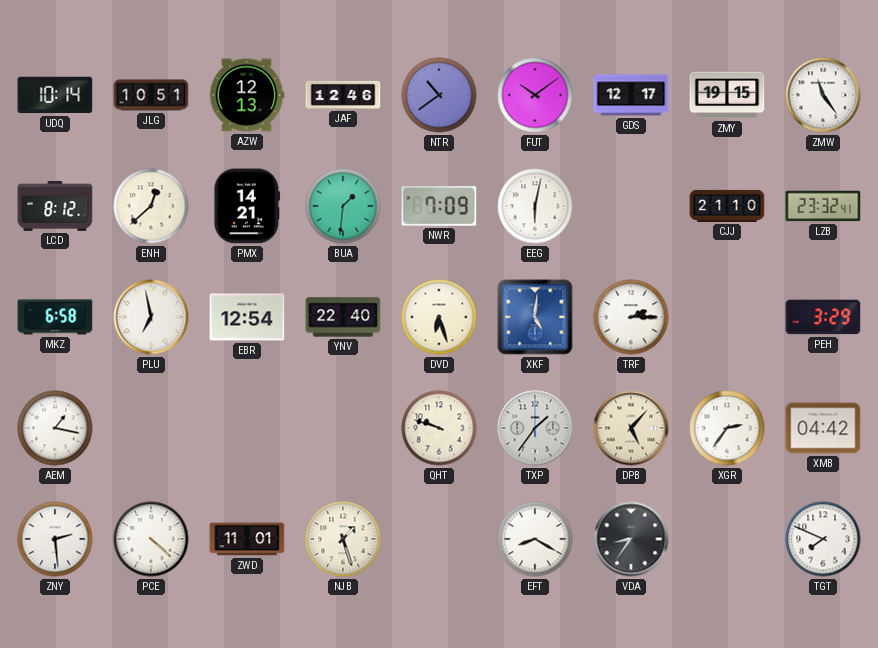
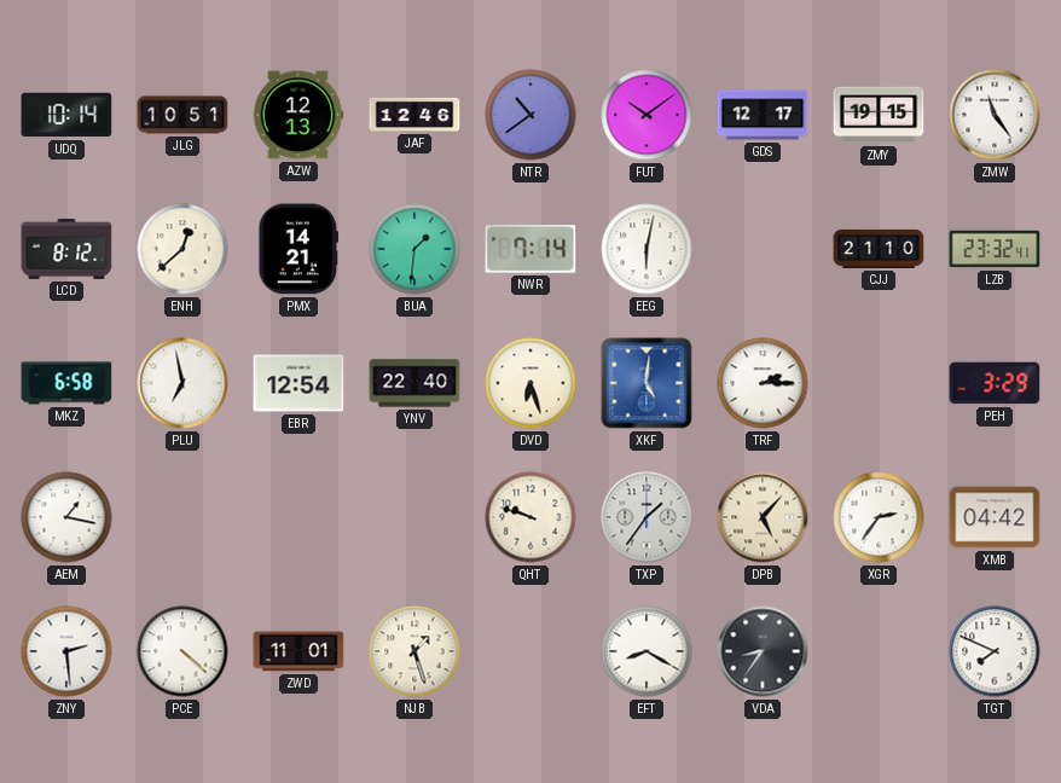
NWR: 7:09 -> 7:14
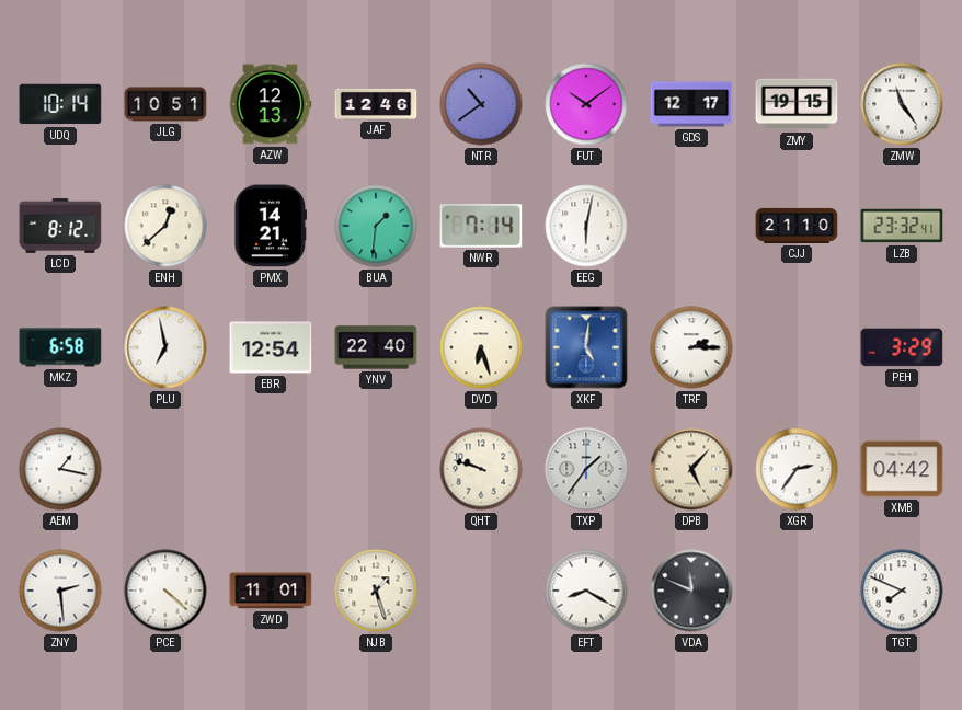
VDA: 8:36 -> 11:49
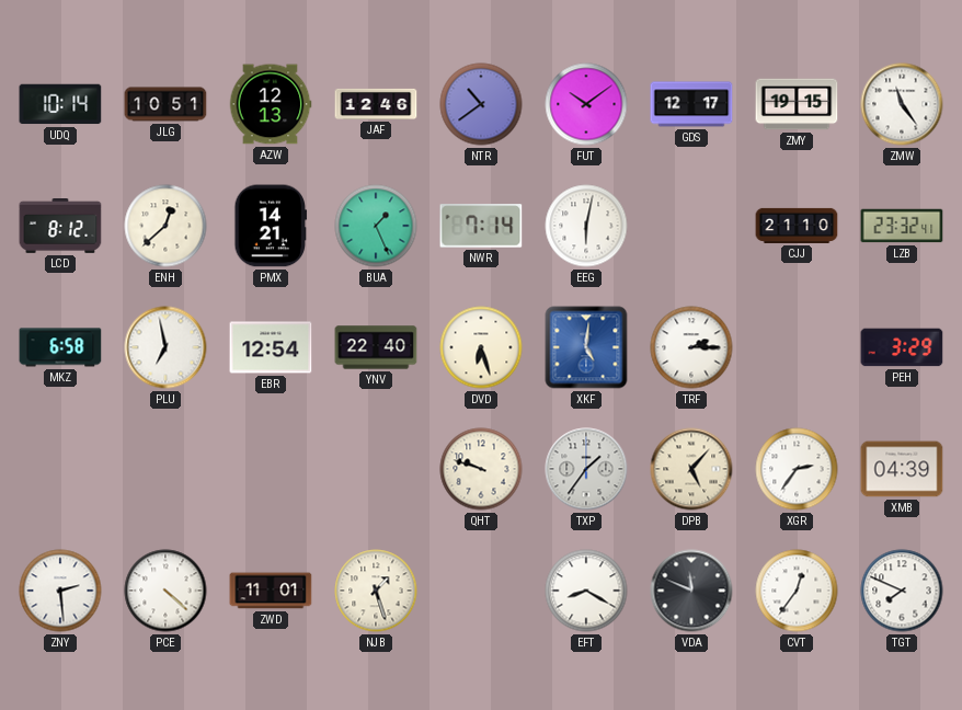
BUA: 1:31 -> 1:26
AEM: 1:17 -> none
XMB: 04:42 -> 04:39
CVT: none -> 12:36
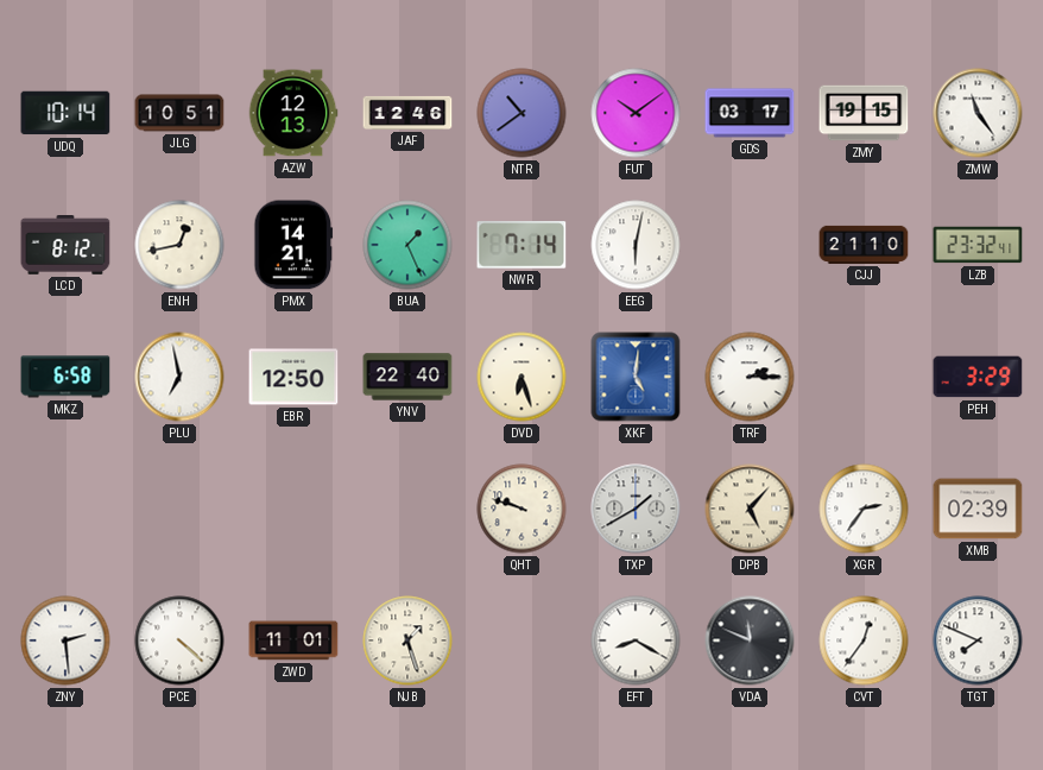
GDS: 12:17 -> 03:17
ENH: 12:38 -> 12:43
EBR: 12:54 -> 12:50
TXP: 1:36 -> 1:40
XMB: 04:39 -> 02:39
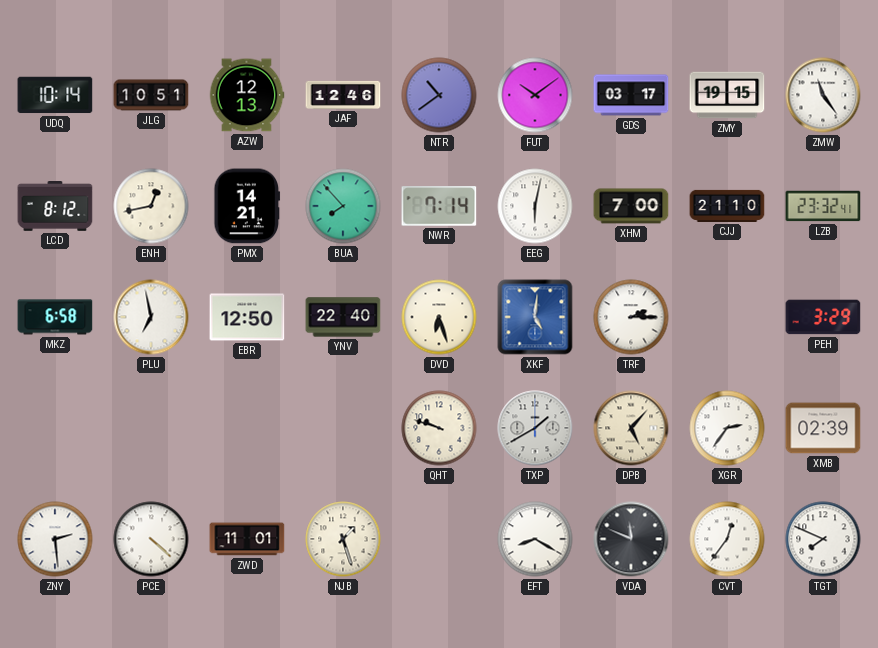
BUA: 1:26 -> 7:53
XHM: none -> 7:00
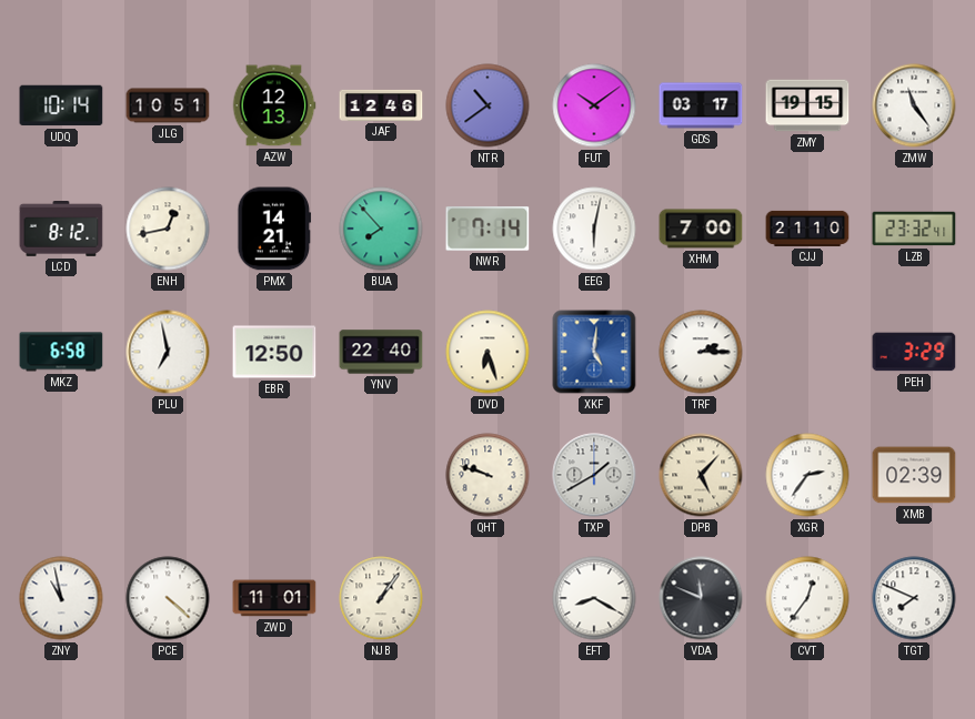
ZNY: 2:29 -> 10:58
NJB: 1:27 -> 1:06
